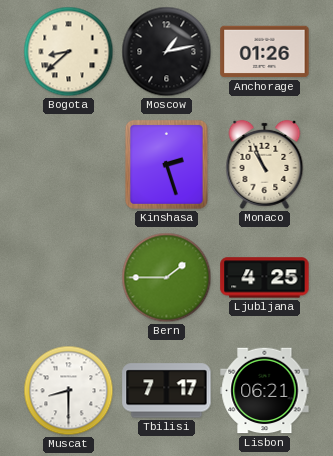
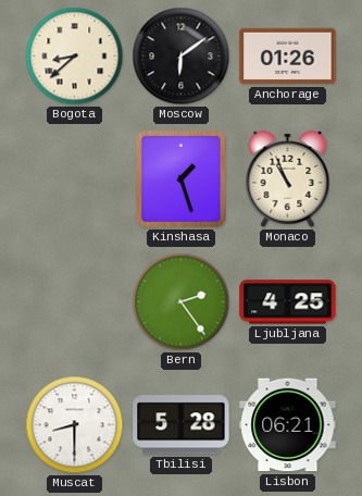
Moscow: 1:13 -> 6:09
Kinshasa: 2:27 -> 1:27
Bern: 1:45 -> 2:24
Tbilisi: 7:17 -> 5:28
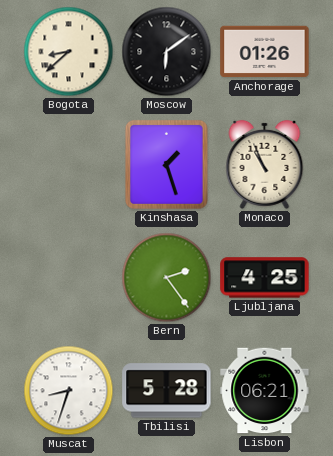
Muscat: 8:30 -> 8:33
